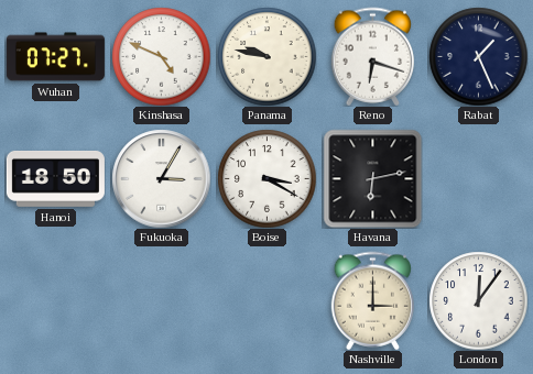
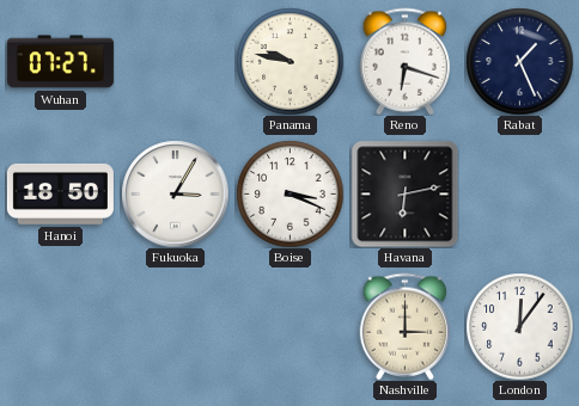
Kinshasa: 4:49 -> none
Boise: 3:20 -> 3:19
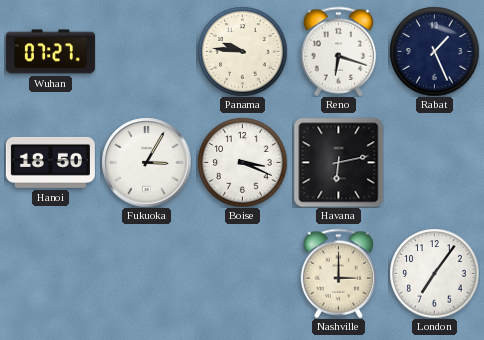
Panama: 9:47 -> 9:46
London: 12:06 -> 7:06
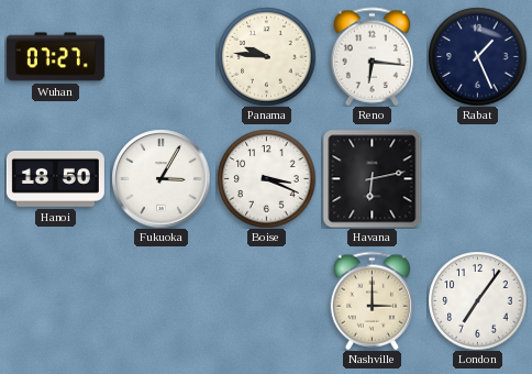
Reno: 6:18 -> 6:16
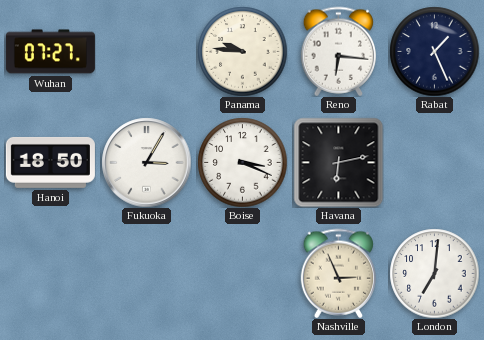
Nashville: 3:00 -> 2:56
London: 7:06 -> 7:01
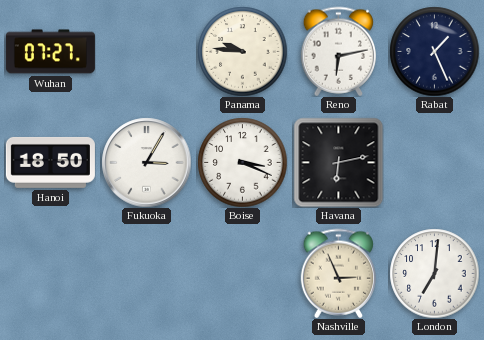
Reno: 6:16 -> 6:13
